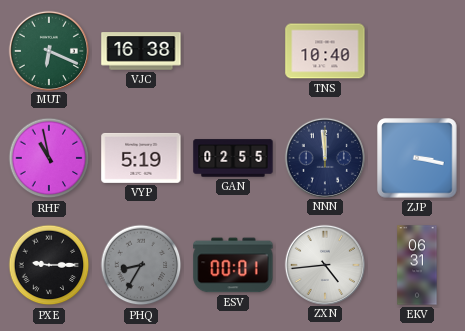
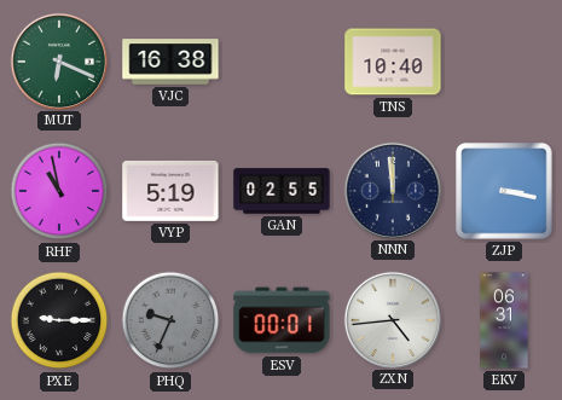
PHQ: 8:35 -> 9:34
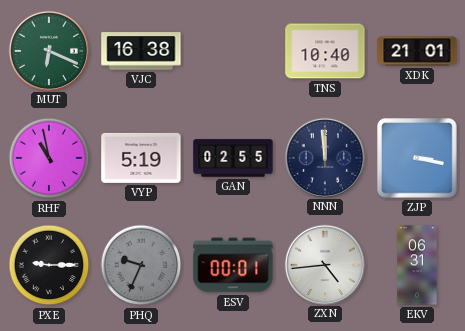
XDK: none -> 21:01
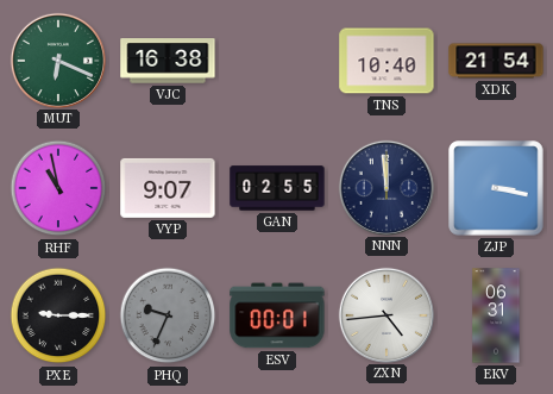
XDK: 21:01 -> 21:54
VYP: 5:19 -> 9:07
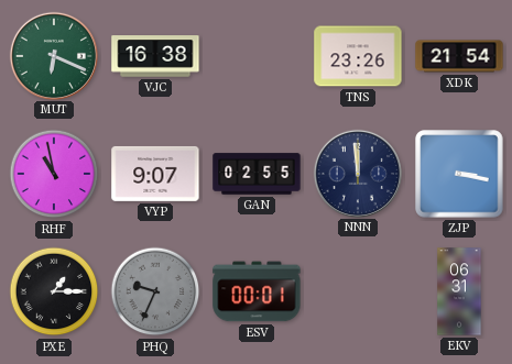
TNS: 10:40 -> 23:26
PXE: 9:15 -> 1:15
ZXN: 4:44 -> none
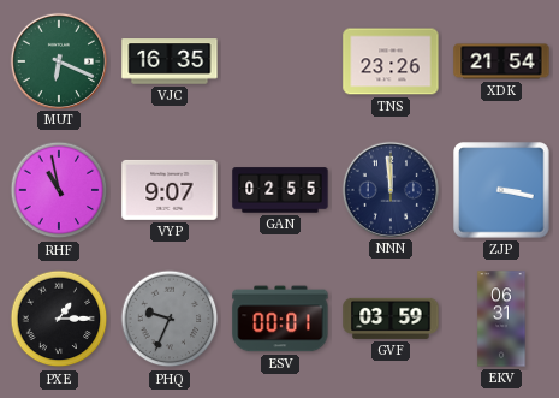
VJC: 16:38 -> 16:35
GVF: none -> 03:59
